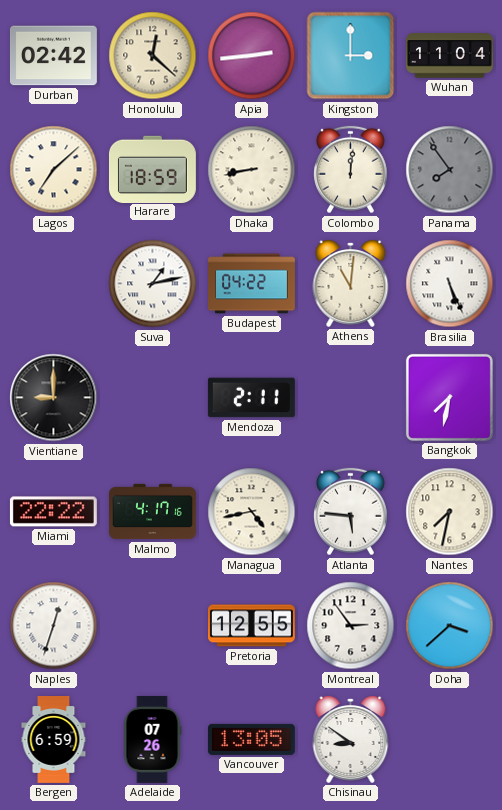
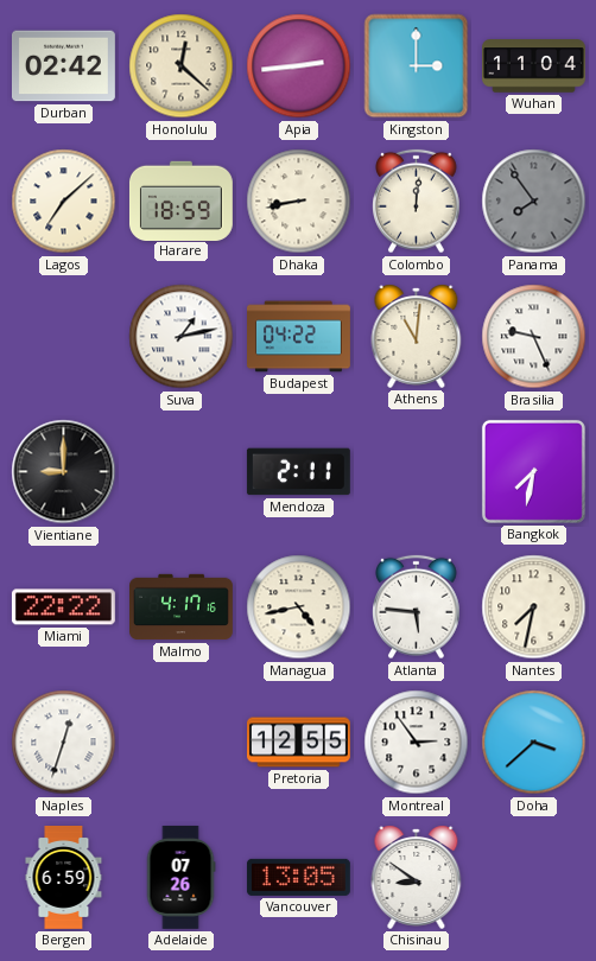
Brasilia: 5:26 -> 9:26
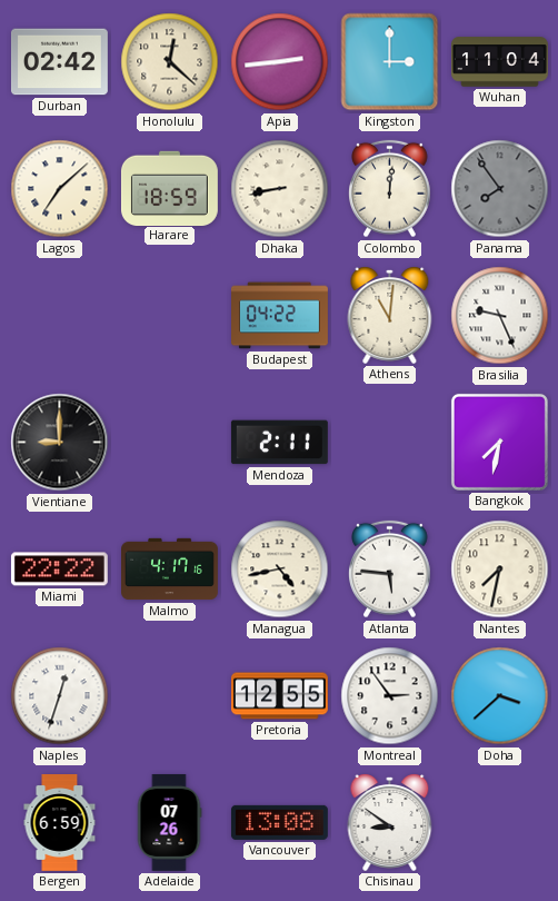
Suva: 1:13 -> none
Vancouver: 13:05 -> 13:08
